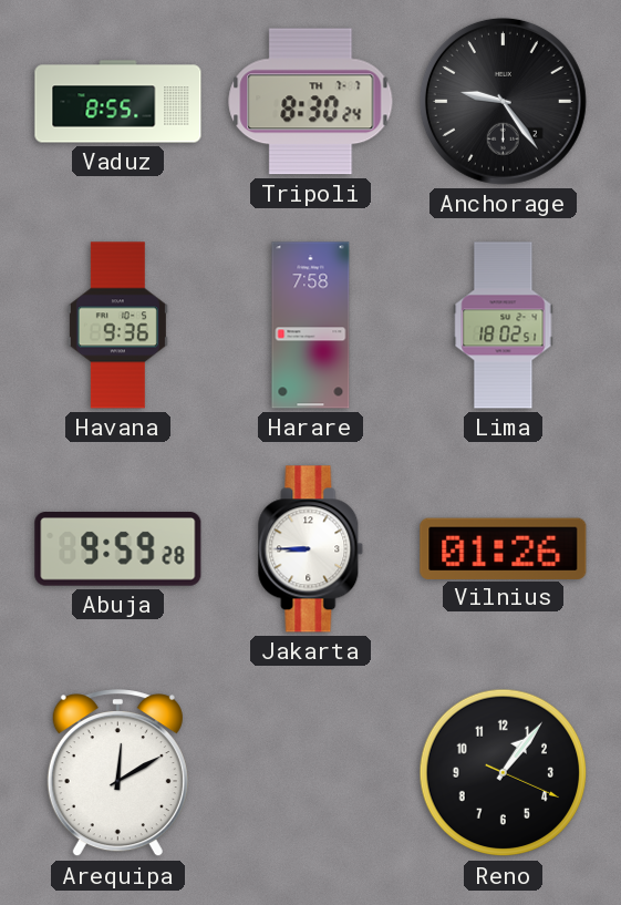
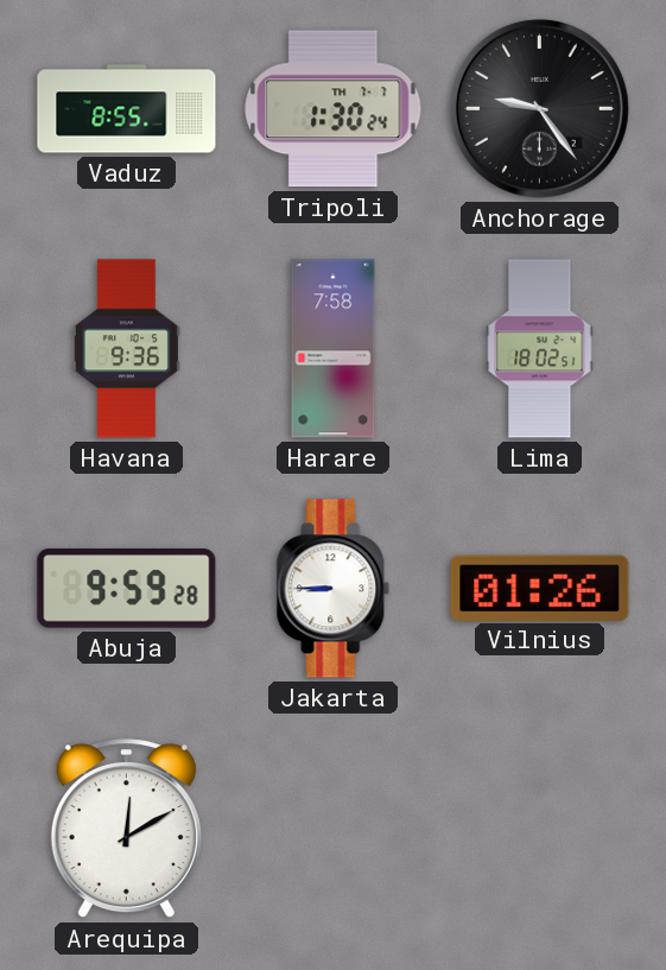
Tripoli: 8:30 -> 1:30
Reno: 1:06 -> none
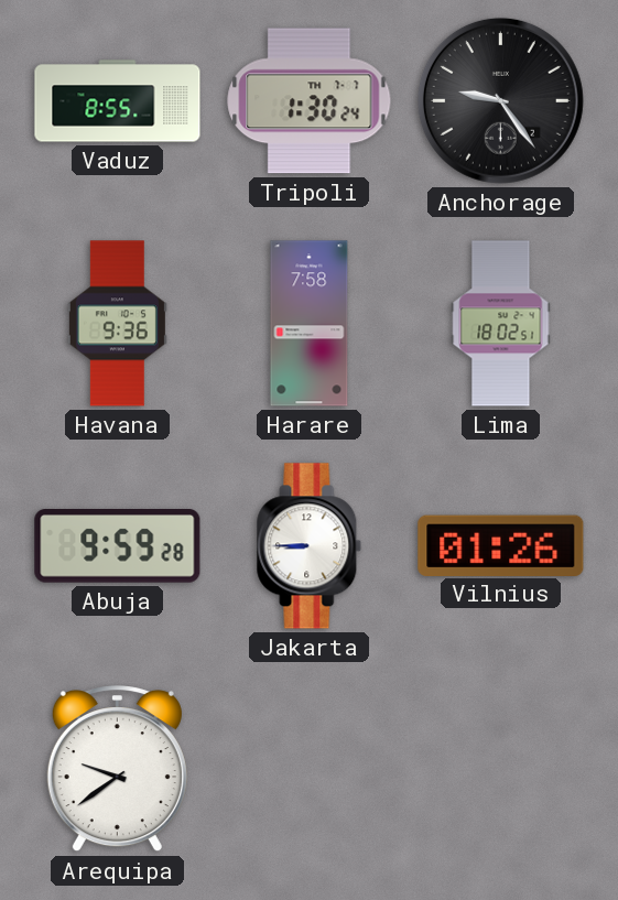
Arequipa: 12:10 -> 9:39
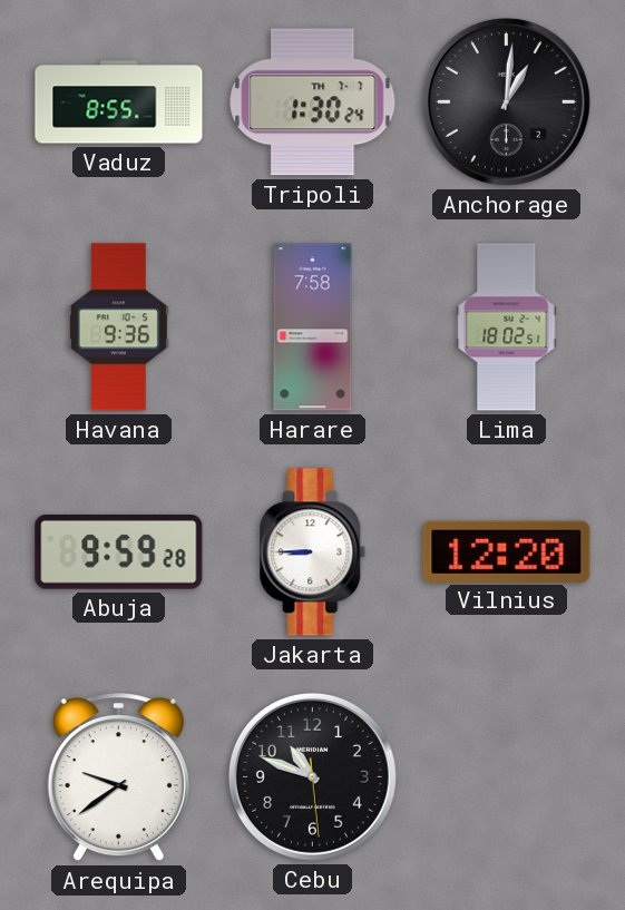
Anchorage: 9:24 -> 1:01
Vilnius: 01:26 -> 12:20
Cebu: none -> 10:48
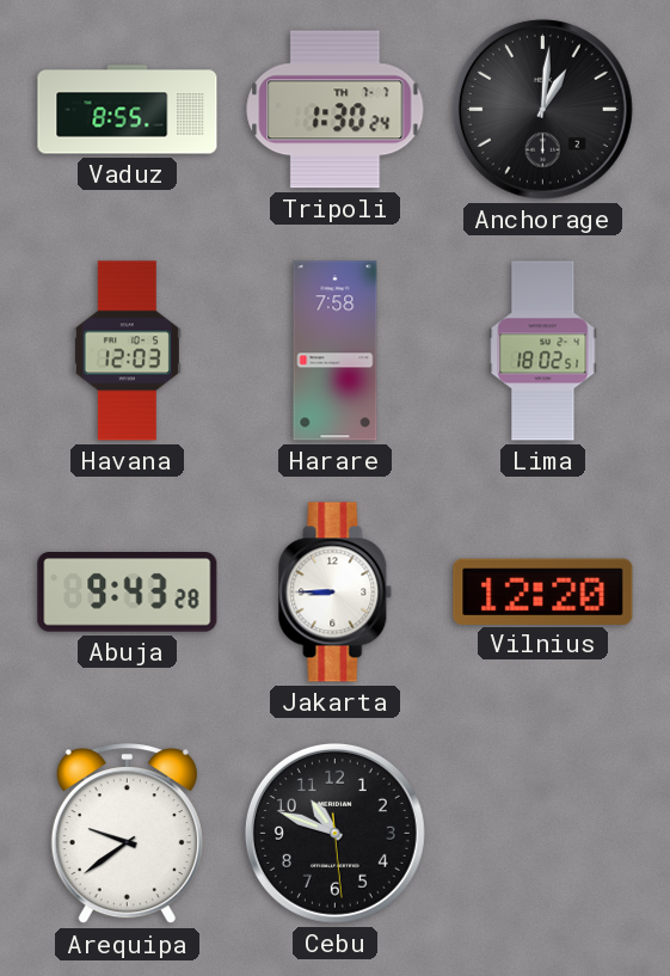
Havana: 9:36 -> 12:03
Abuja: 9:59 -> 9:43
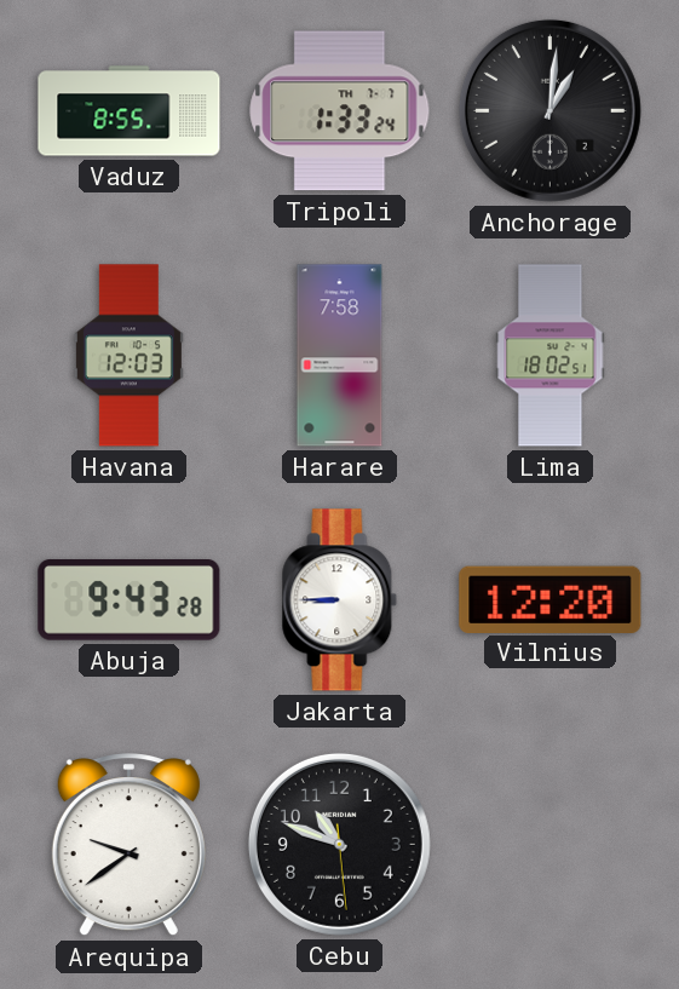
Tripoli: 1:30 -> 1:33
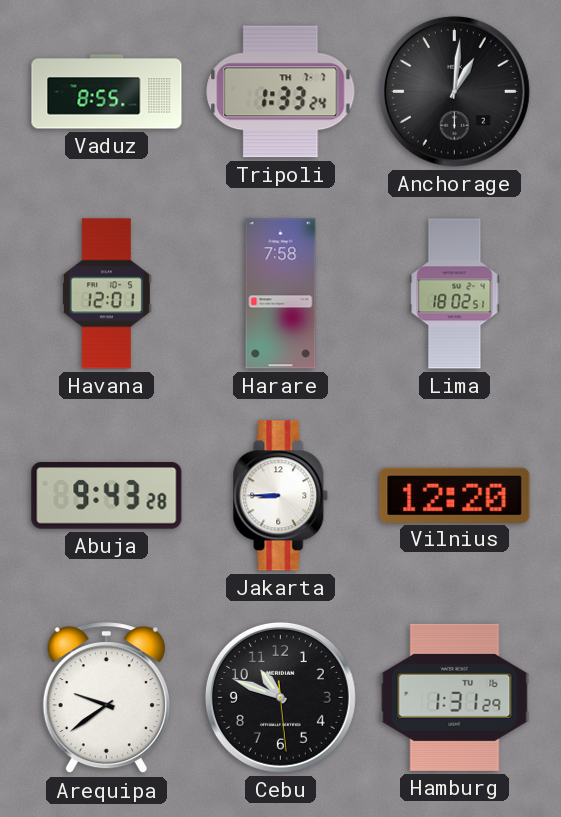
Havana: 12:03 -> 12:01
Hamburg: none -> 1:31
